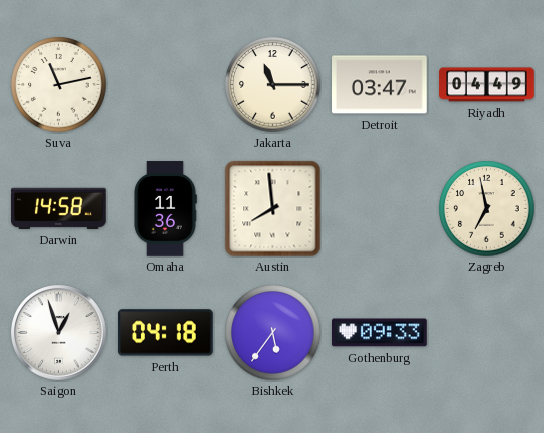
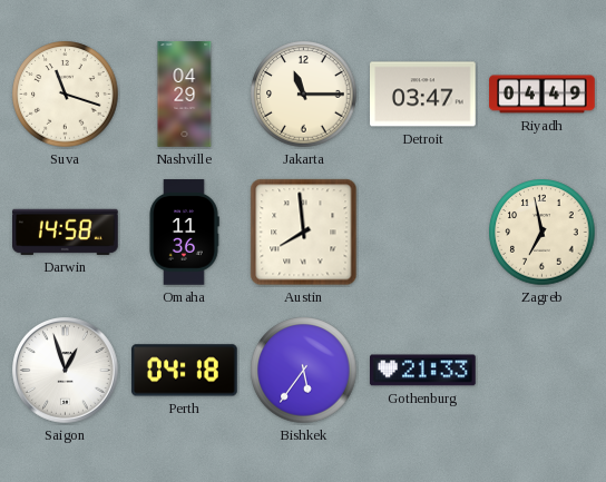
Suva: 11:13 -> 11:18
Nashville: none -> 04:29
Gothenburg: 09:33 -> 21:33
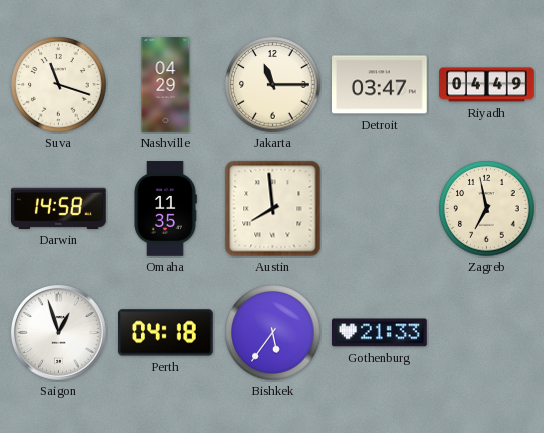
Omaha: 11:36 -> 11:35
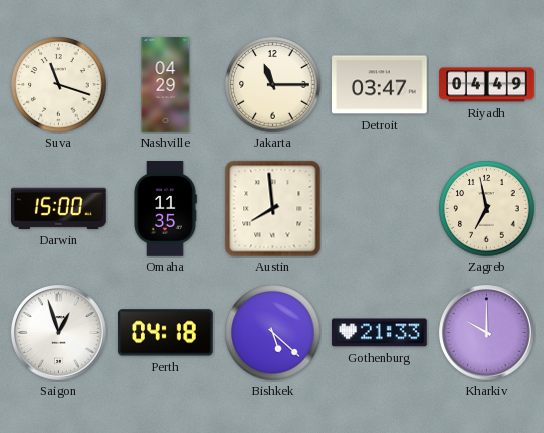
Darwin: 14:58 -> 15:00
Bishkek: 5:36 -> 5:22
Kharkiv: none -> 10:00
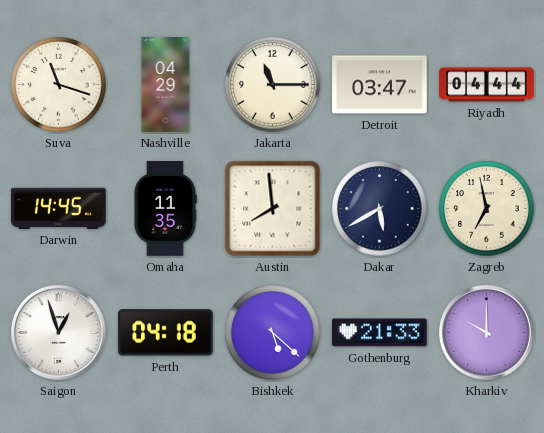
Riyadh: 04:49 -> 04:44
Darwin: 15:00 -> 14:45
Dakar: none -> 5:40
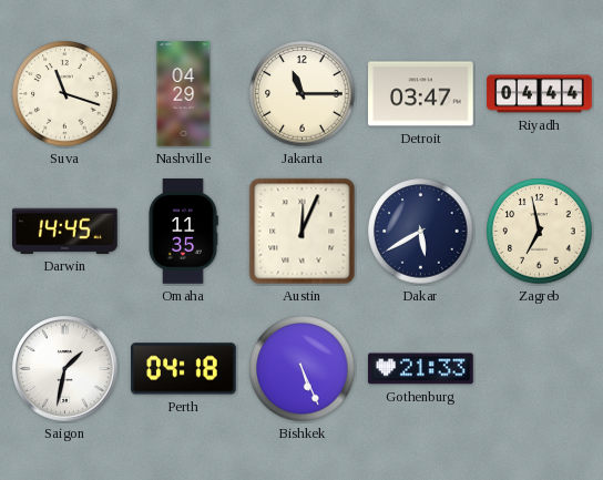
Austin: 7:59 -> 12:04
Saigon: 12:57 -> 1:32
Bishkek: 5:22 -> 5:26
Kharkiv: 10:00 -> none
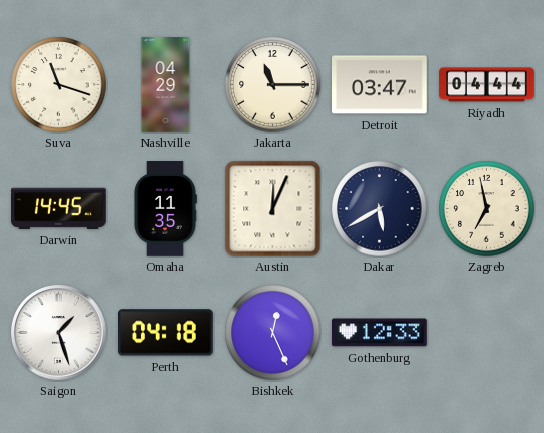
Saigon: 1:32 -> 1:27
Bishkek: 5:26 -> 12:26
Gothenburg: 21:33 -> 12:33
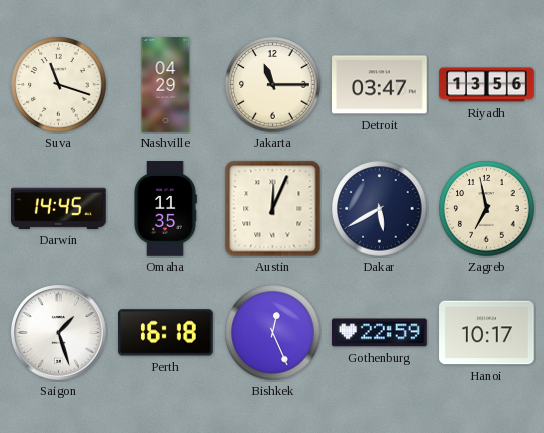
Riyadh: 04:44 -> 13:56
Perth: 04:18 -> 16:18
Gothenburg: 12:33 -> 22:59
Hanoi: none -> 10:17
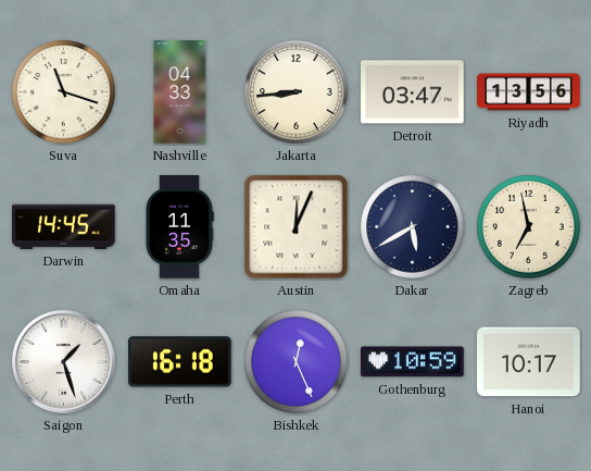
Nashville: 04:29 -> 04:33
Jakarta: 11:15 -> 8:44
Gothenburg: 22:59 -> 10:59
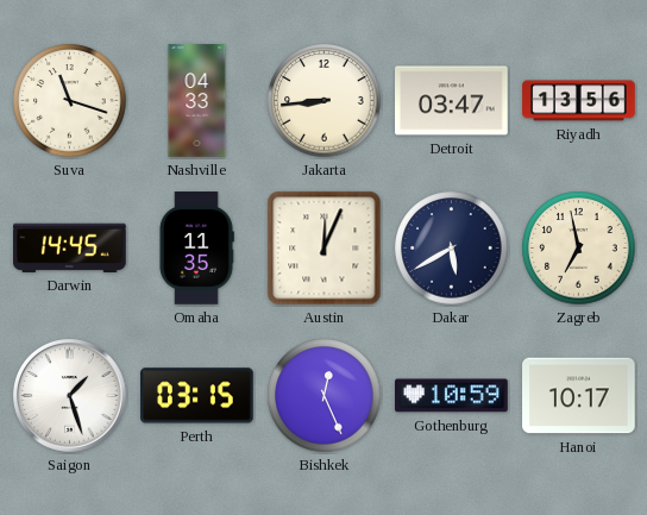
Perth: 16:18 -> 03:15
